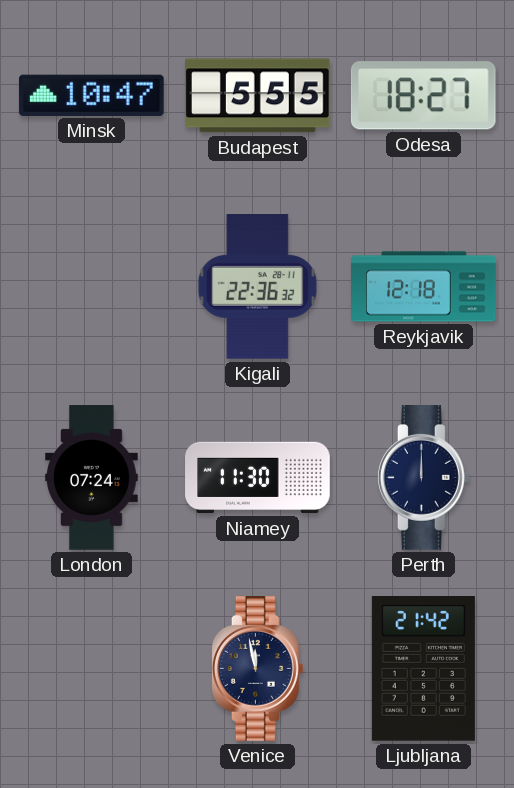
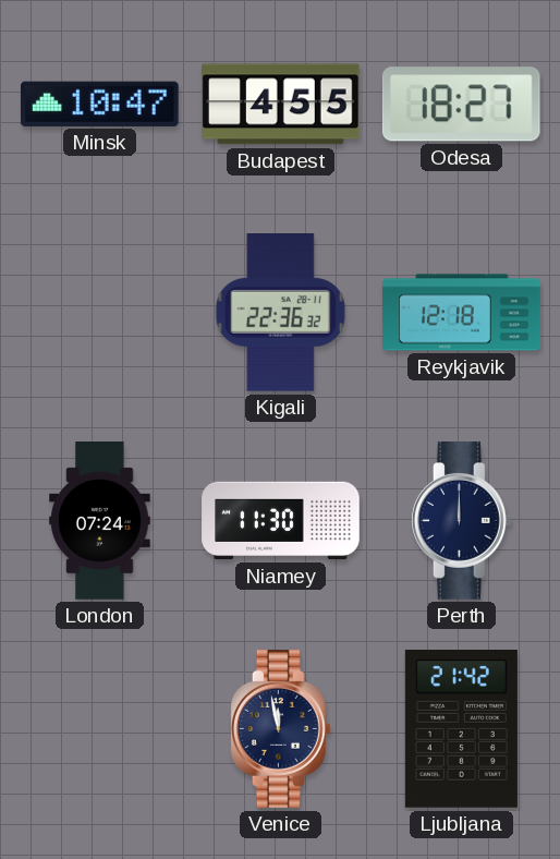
Budapest: 5:55 -> 4:55
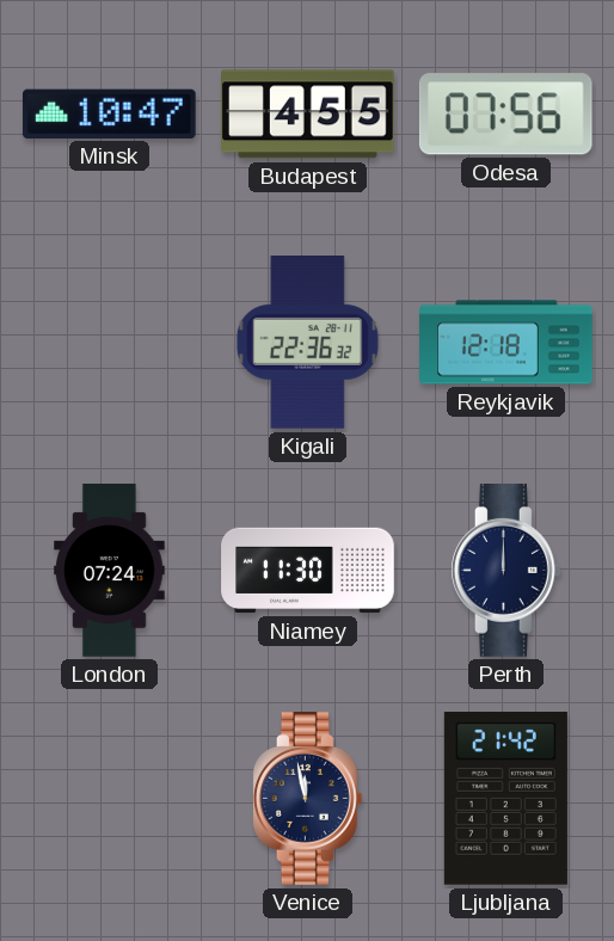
Odesa: 18:27 -> 07:56
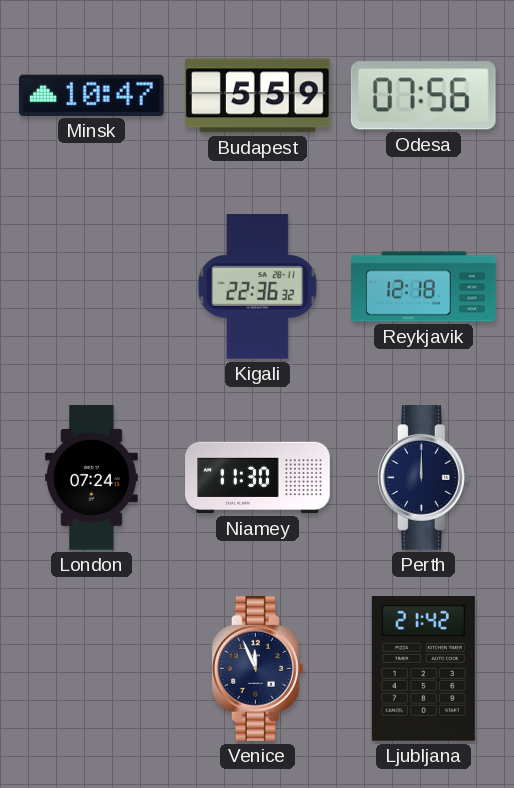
Budapest: 4:55 -> 5:59
Venice: 11:58 -> 11:56
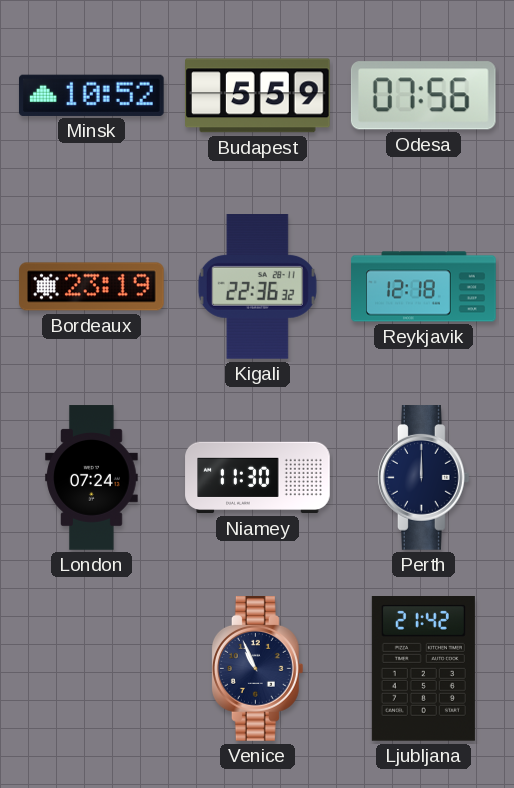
Minsk: 10:47 -> 10:52
Bordeaux: none -> 23:19
Venice: 11:56 -> 10:56
